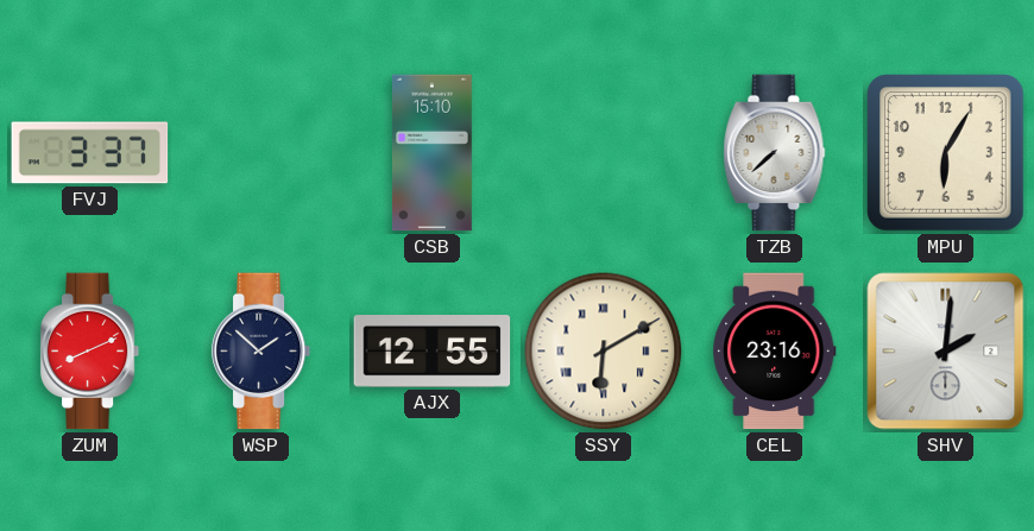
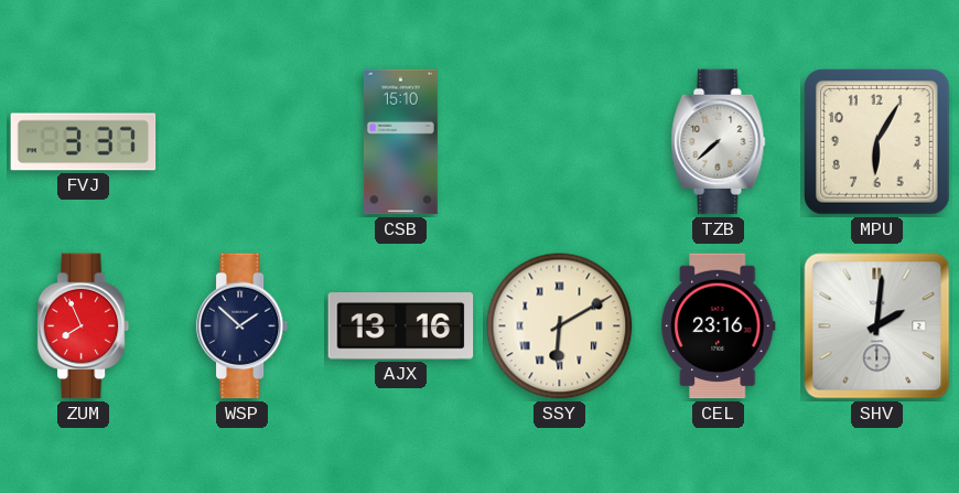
ZUM: 8:11 -> 7:56
AJX: 12:55 -> 13:16
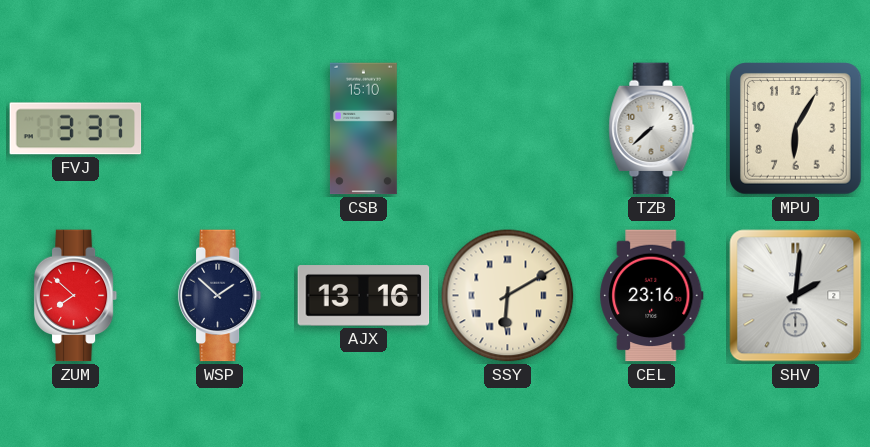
ZUM: 7:56 -> 7:52
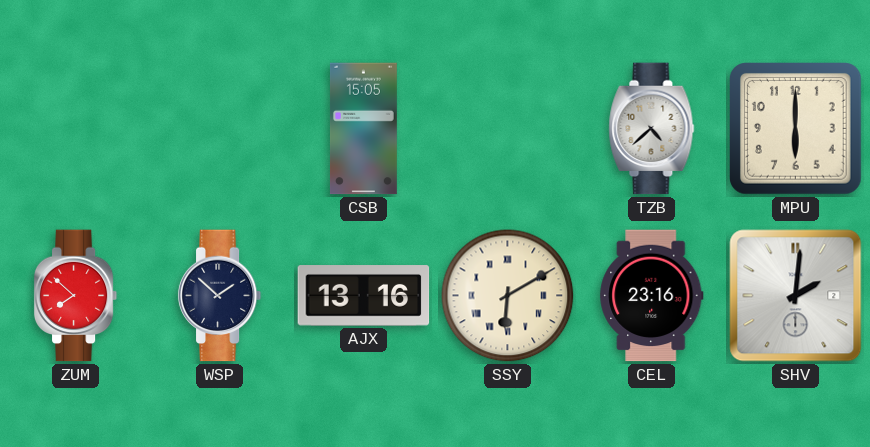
FVJ: 3:37 -> none
CSB: 15:10 -> 15:05
TZB: 7:38 -> 4:38
MPU: 6:05 -> 6:00
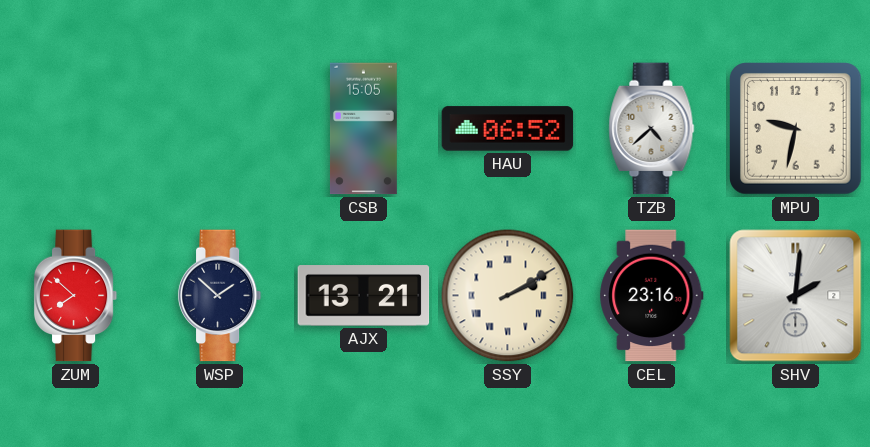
HAU: none -> 06:52
MPU: 6:00 -> 9:32
AJX: 13:16 -> 13:21
SSY: 6:10 -> 2:10
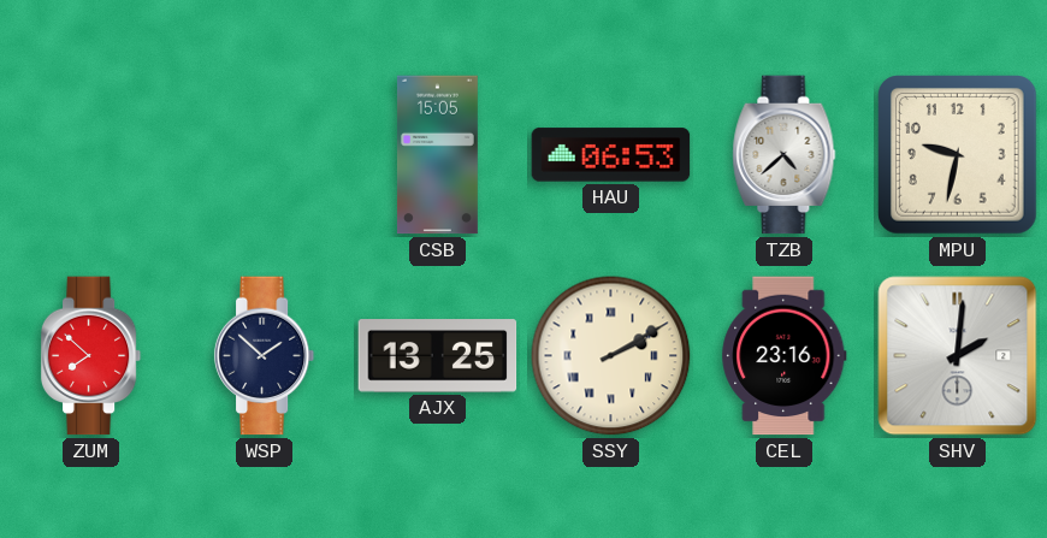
HAU: 06:52 -> 06:53
AJX: 13:21 -> 13:25
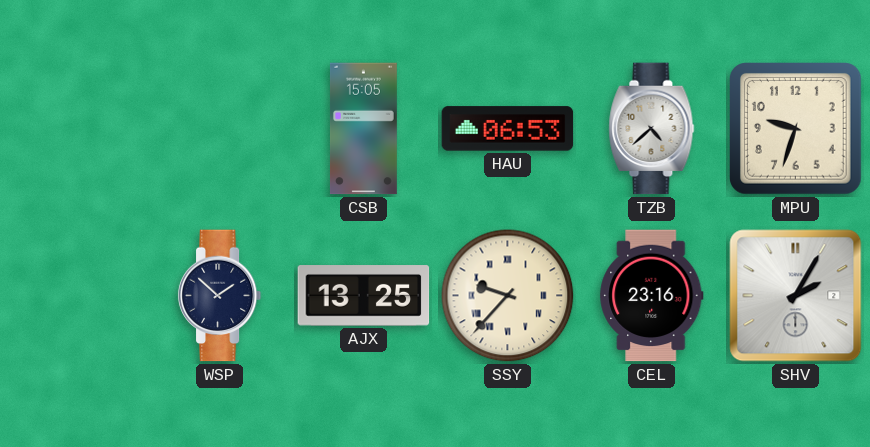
MPU: 9:32 -> 9:33
ZUM: 7:52 -> none
SSY: 2:10 -> 9:37
SHV: 2:01 -> 2:05
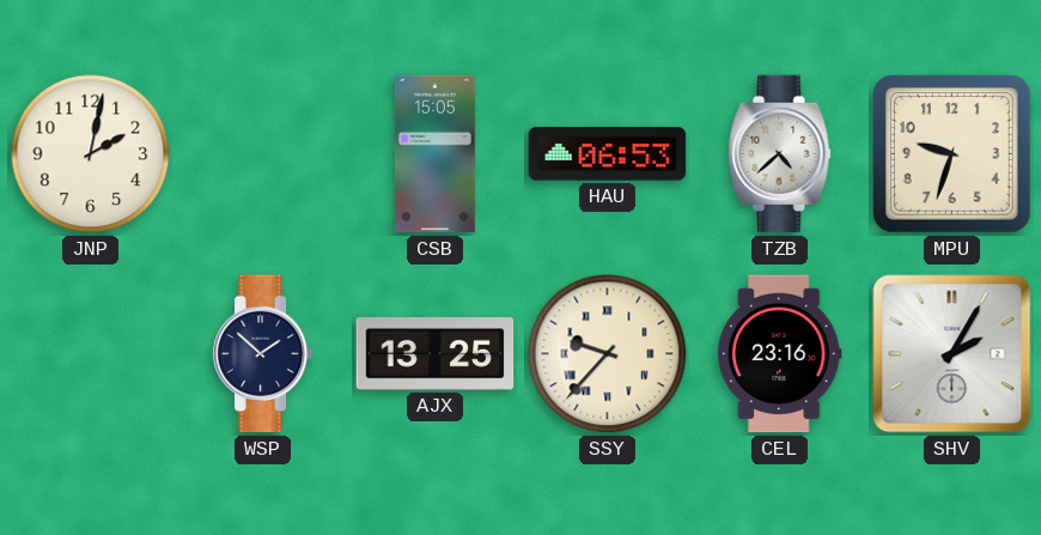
JNP: none -> 2:02
